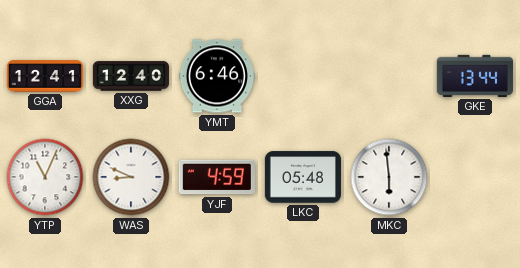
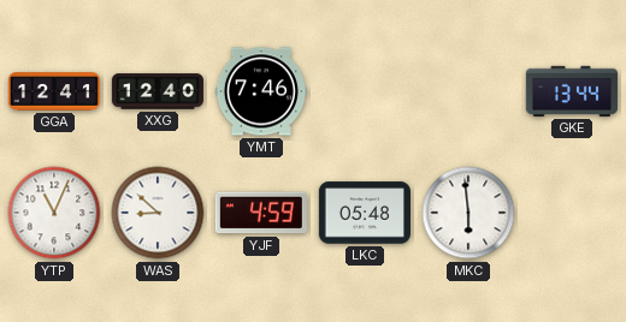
YMT: 6:46 -> 7:46
WAS: 8:49 -> 8:52
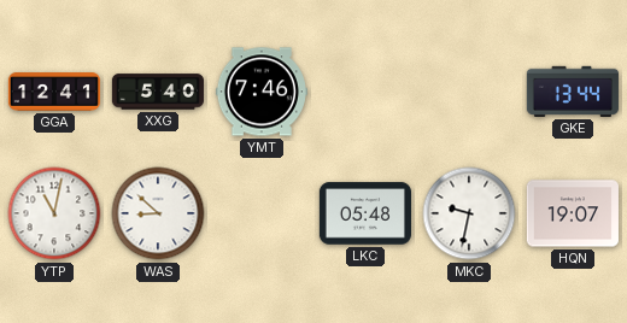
XXG: 12:40 -> 5:40
YTP: 11:04 -> 11:02
YJF: 4:59 -> none
MKC: 5:59 -> 9:32
HQN: none -> 19:07
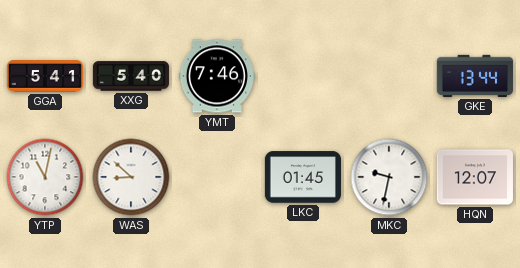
GGA: 12:41 -> 5:41
LKC: 05:48 -> 01:45
HQN: 19:07 -> 12:07
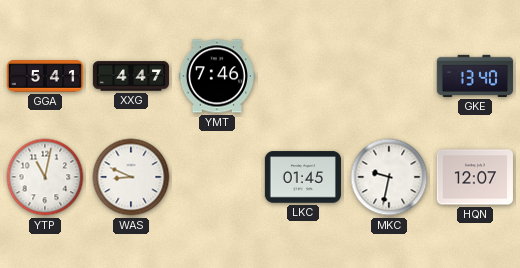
XXG: 5:40 -> 4:47
GKE: 13:44 -> 13:40
WAS: 8:52 -> 8:49
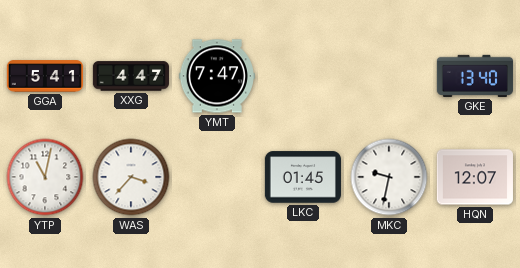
YMT: 7:46 -> 7:47
WAS: 8:49 -> 3:37
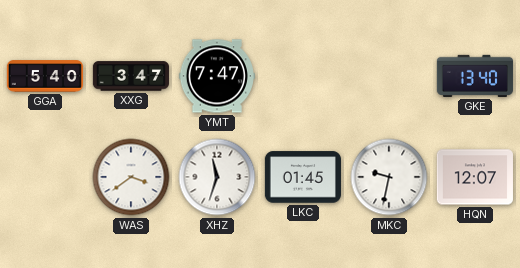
GGA: 5:41 -> 5:40
XXG: 4:47 -> 3:47
YTP: 11:02 -> none
WAS: 3:37 -> 3:39
XHZ: none -> 11:33
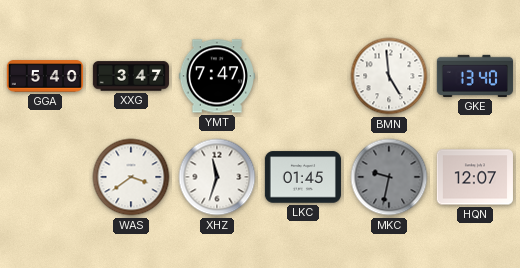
BMN: none -> 4:59
MKC dial: white -> grey
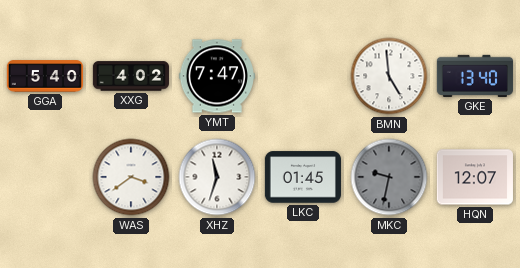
XXG: 3:47 -> 4:02
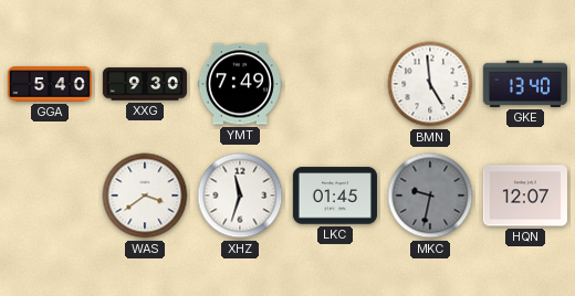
XXG: 4:02 -> 9:30
YMT: 7:47 -> 7:49
